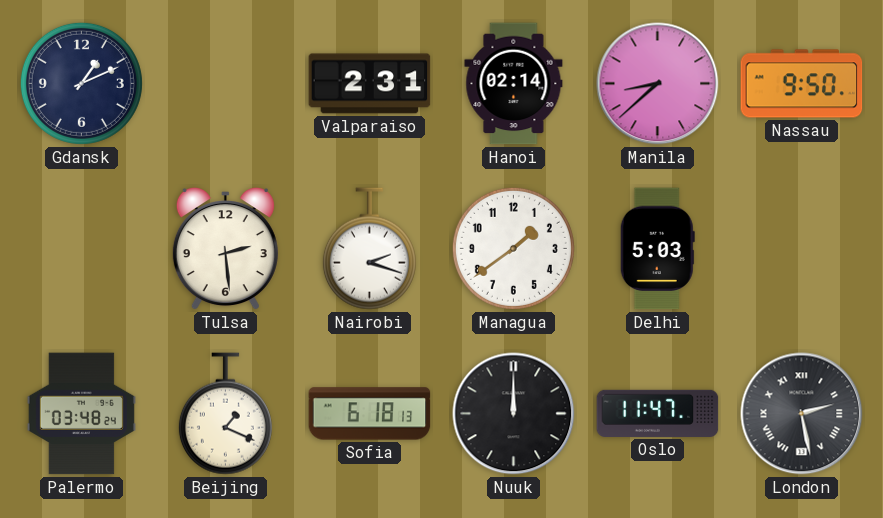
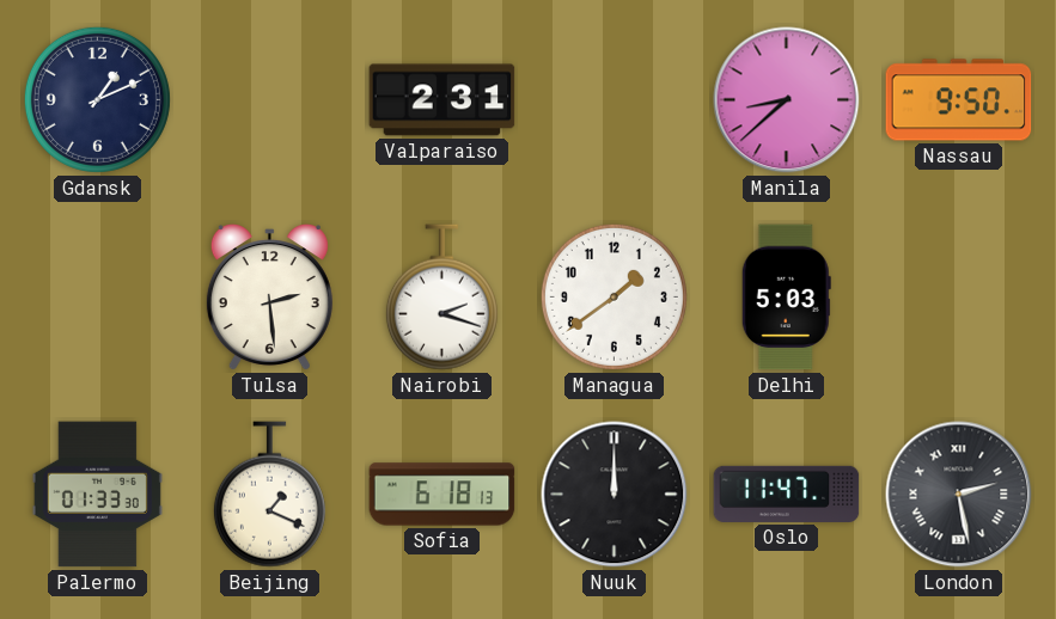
Hanoi: 02:14 -> none
Palermo: 03:48 -> 01:33
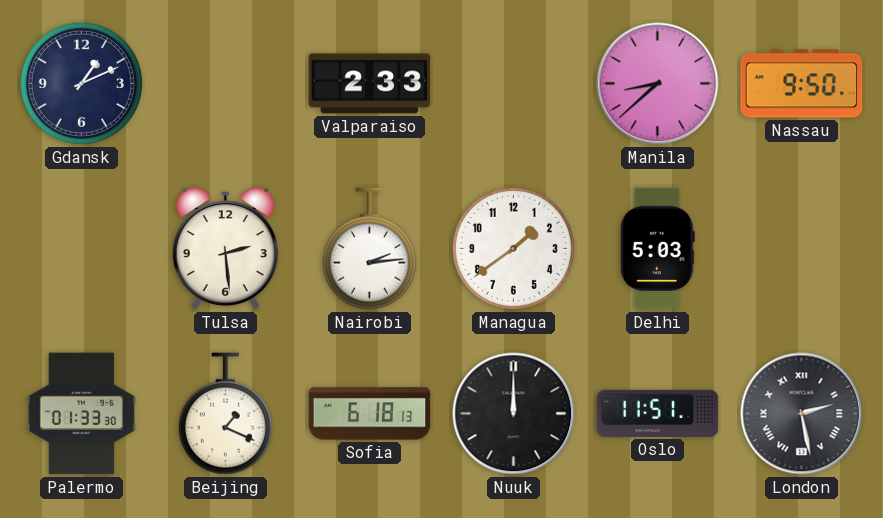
Valparaiso: 2:31 -> 2:33
Nairobi: 2:18 -> 2:14
Oslo: 11:47 -> 11:51
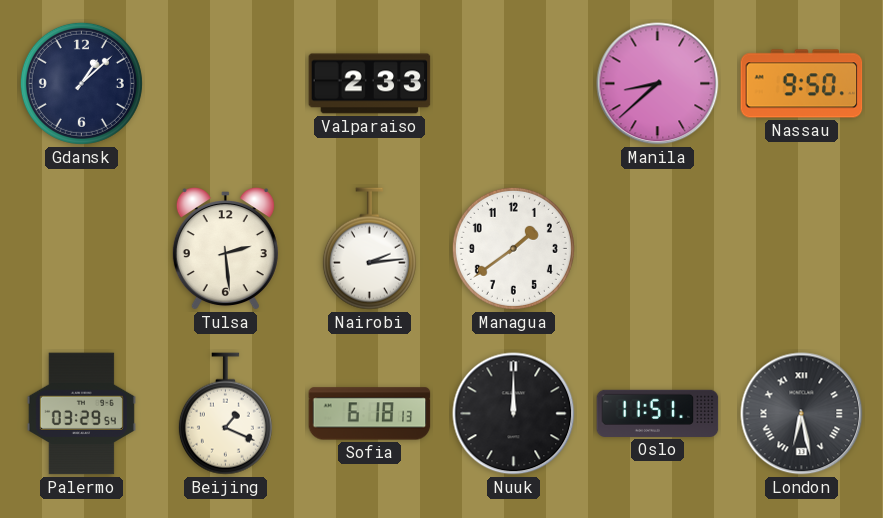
Gdansk: 1:11 -> 1:08
Delhi: 5:03 -> none
Palermo: 01:33 -> 03:29
London: 2:28 -> 6:28
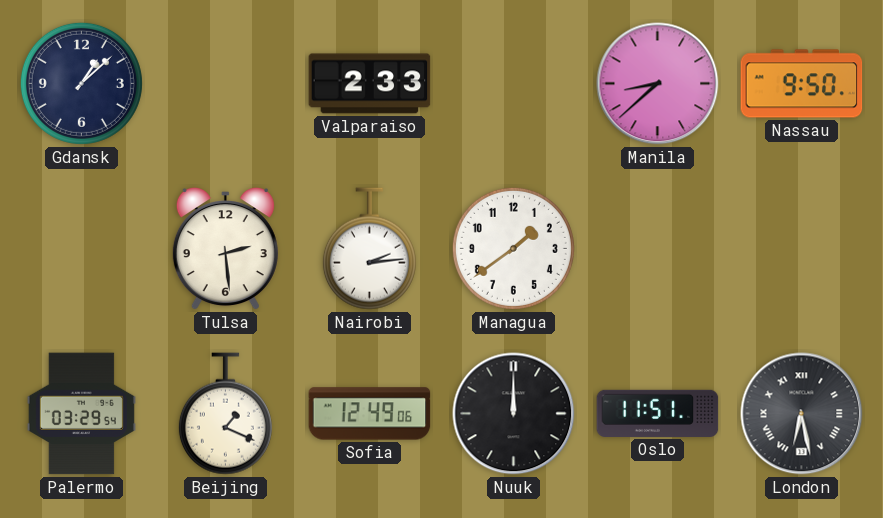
Sofia: 6:18 -> 12:49
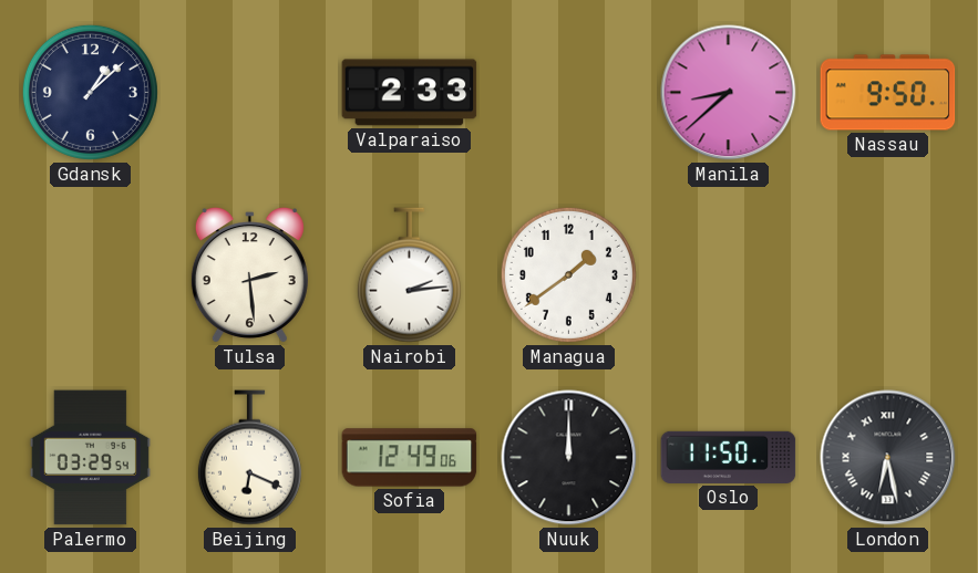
Beijing: 1:19 -> 6:19
Oslo: 11:51 -> 11:50
